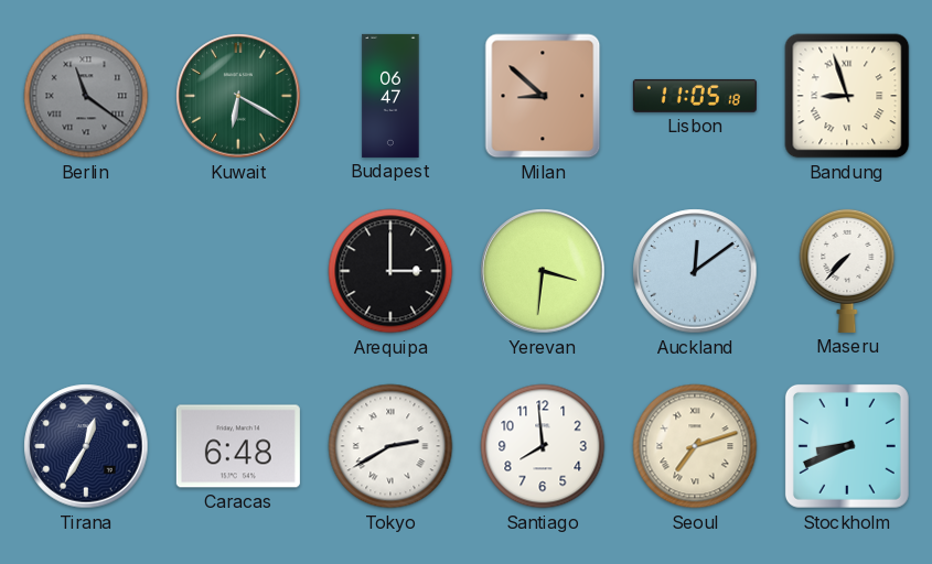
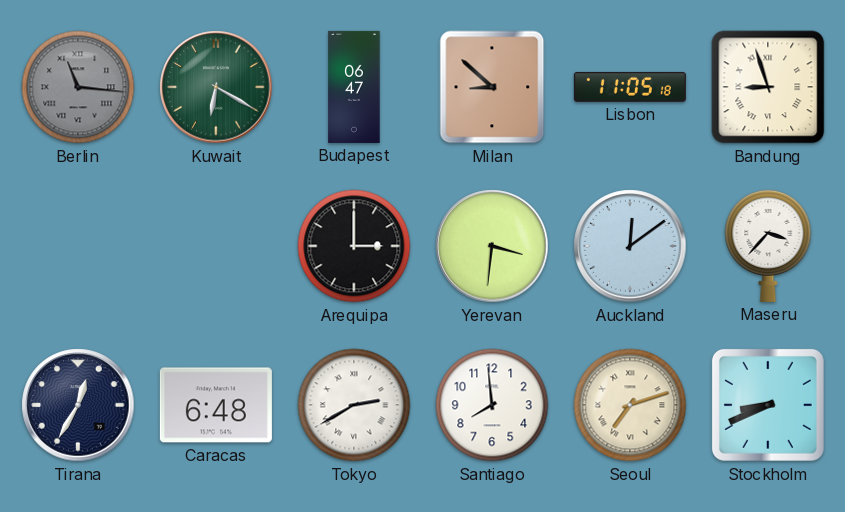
Berlin: 11:21 -> 11:16
Maseru: 7:37 -> 3:37
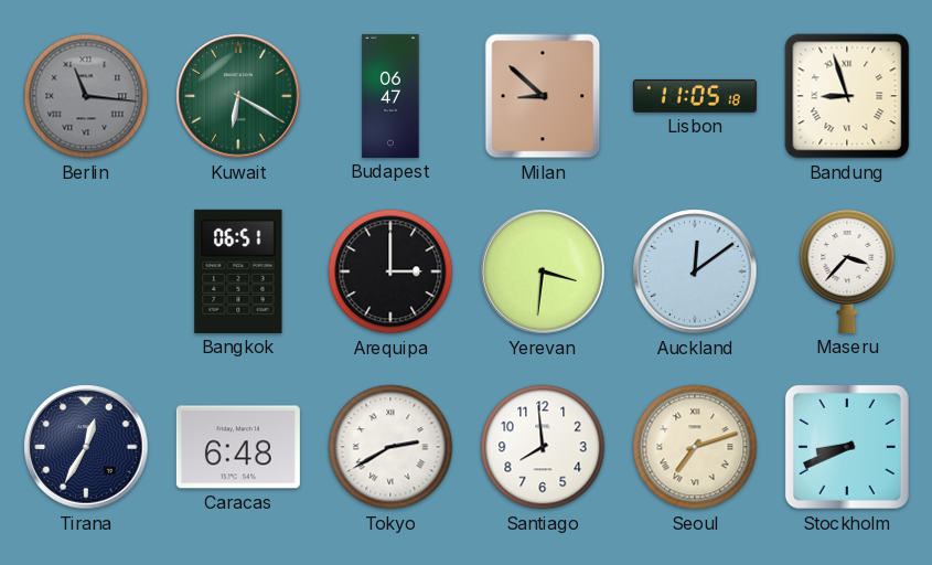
Bangkok: none -> 06:51
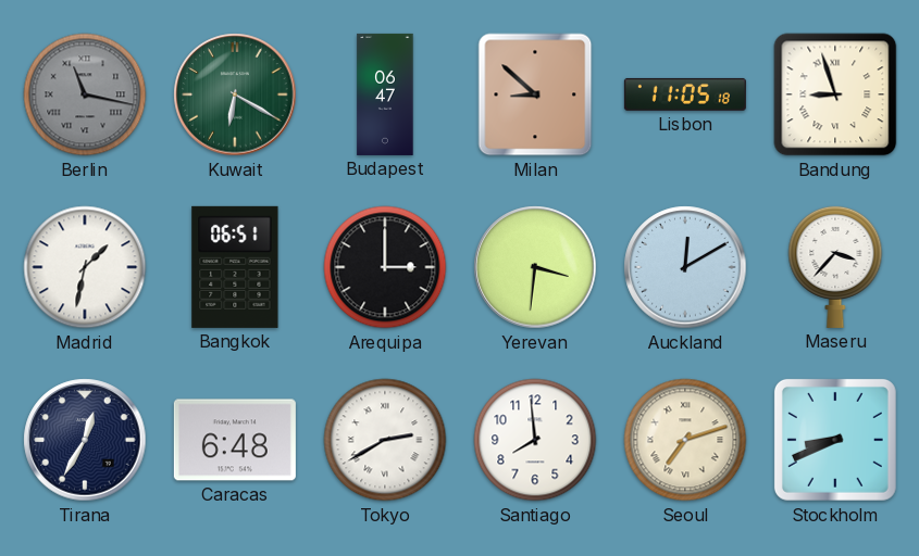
Berlin: 11:16 -> 11:17
Madrid: none -> 1:32
Auckland: 12:09 -> 12:10
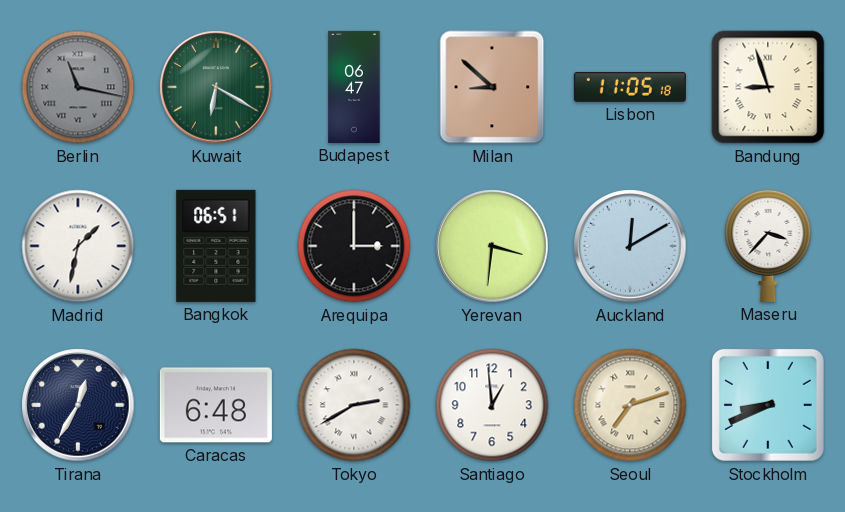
Santiago: 7:59 -> 12:59
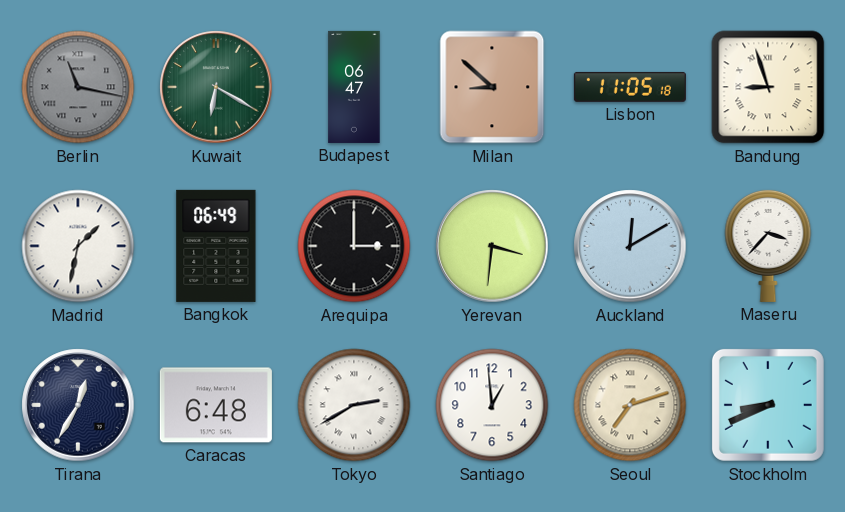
Bangkok: 06:51 -> 06:49
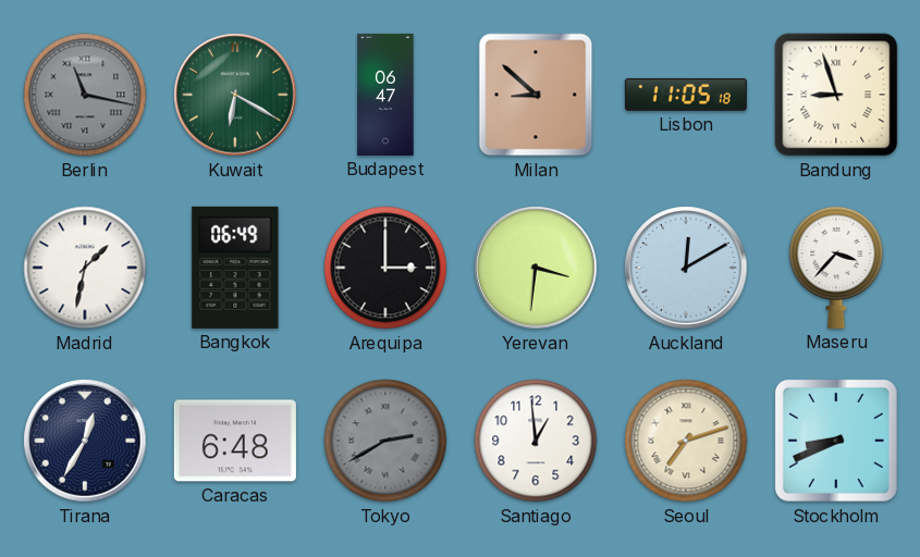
Tokyo dial: white -> grey
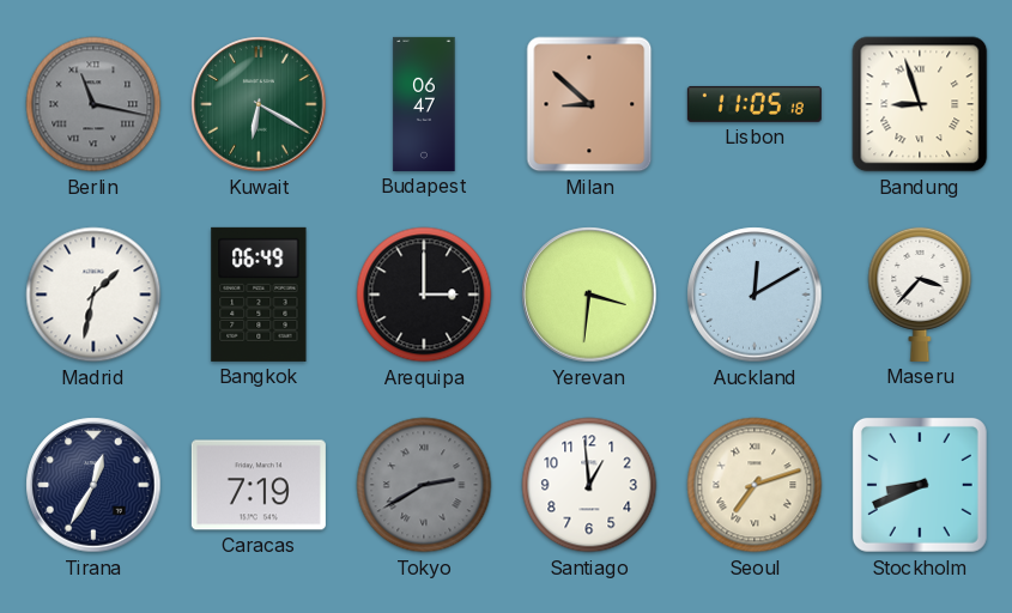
Caracas: 6:48 -> 7:19
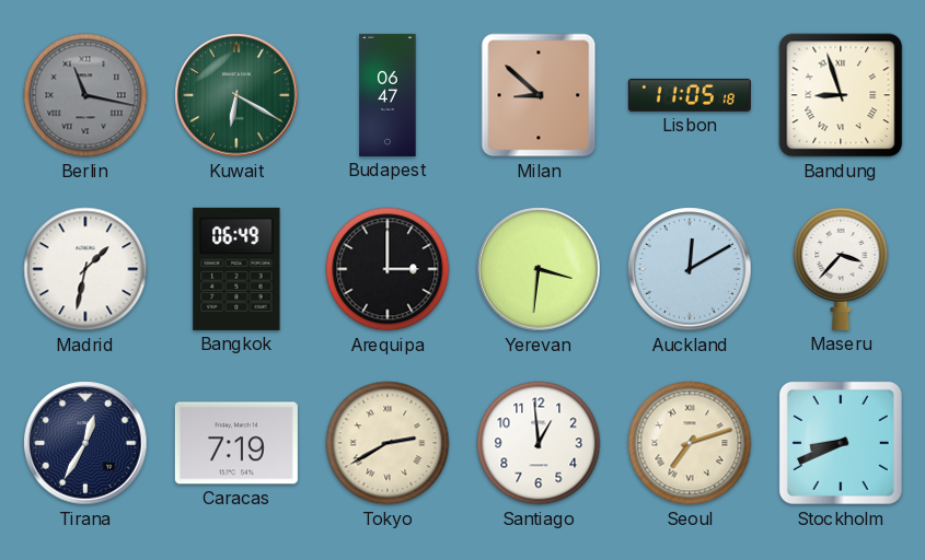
Tokyo dial: grey -> cream
